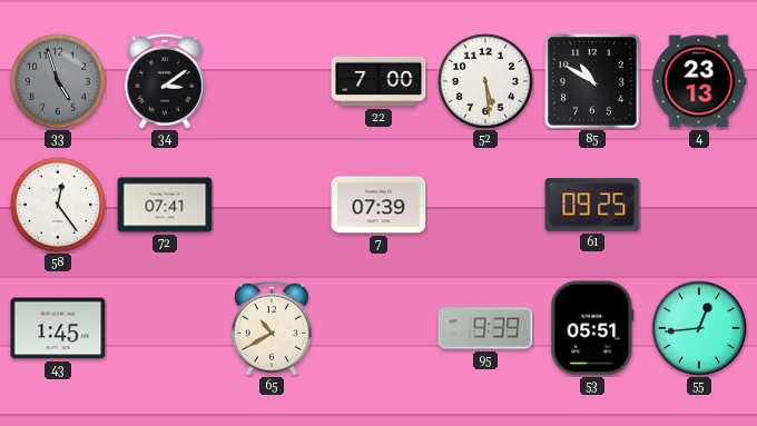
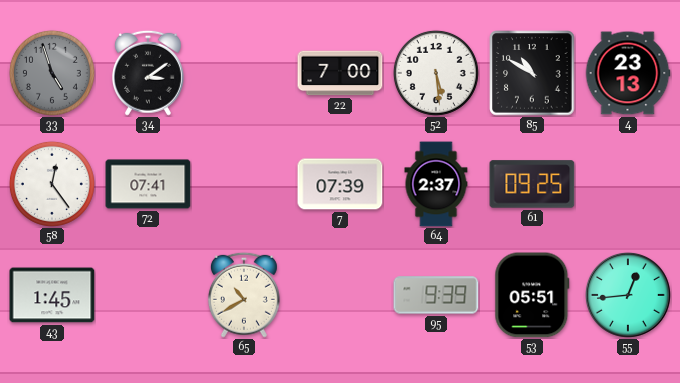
64: none -> 2:37
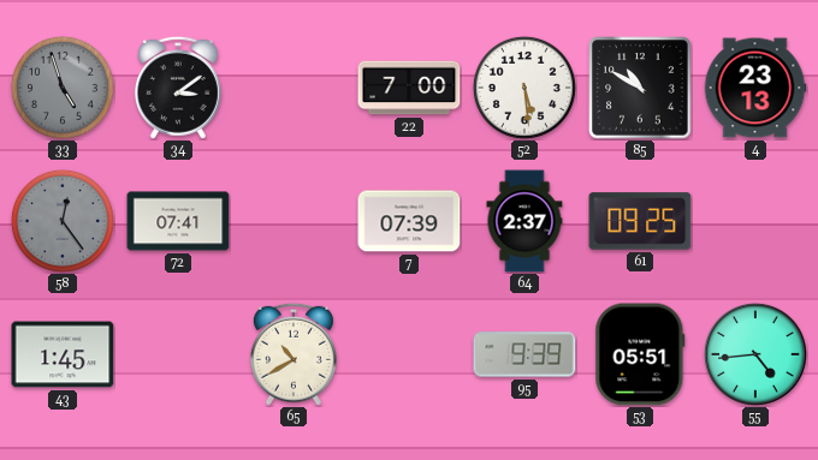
58 dial: white -> grey
55: 12:44 -> 4:44
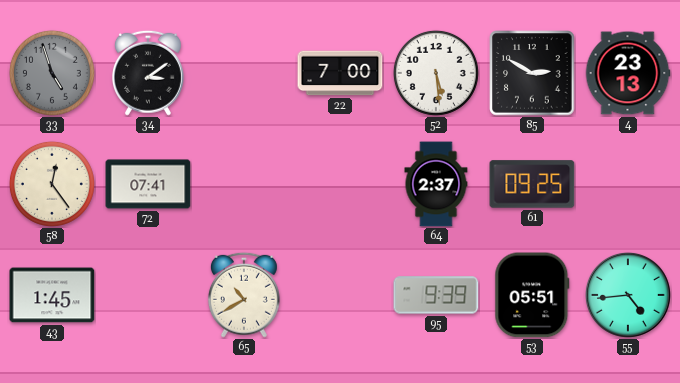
85: 10:50 -> 2:50
58 dial: grey -> cream
7: 07:39 -> none
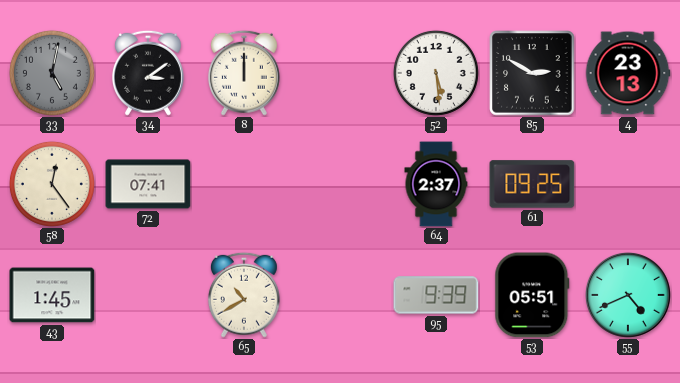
33: 4:57 -> 5:02
8: none -> 12:00
22: 7:00 -> none
55: 4:44 -> 4:41
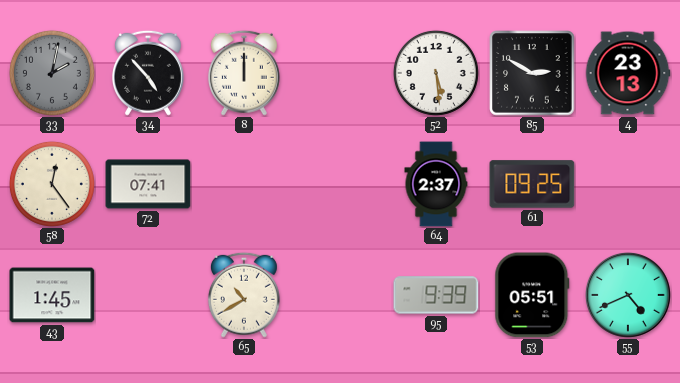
33: 5:02 -> 2:02
34: 3:09 -> 4:53
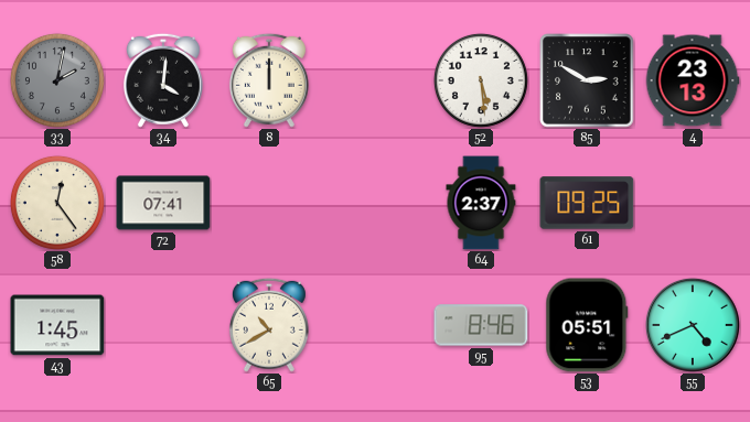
34: 4:53 -> 4:01
95: 9:39 -> 8:46
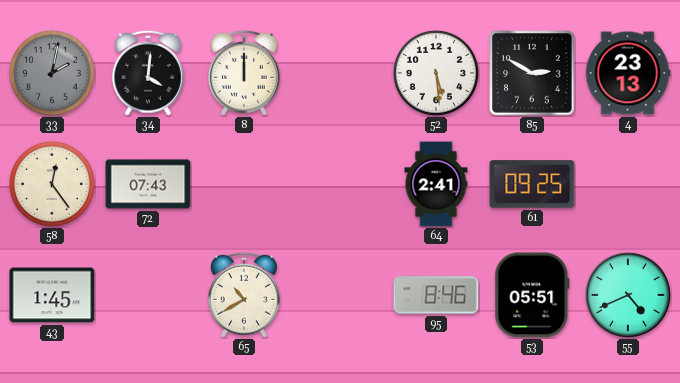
72: 07:41 -> 07:43
64: 2:37 -> 2:41
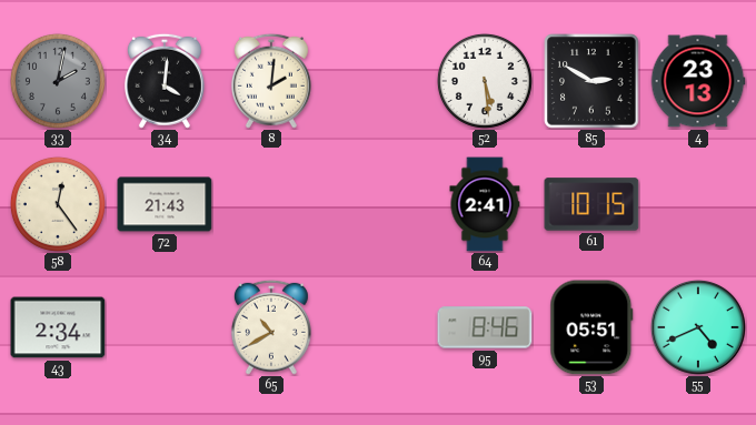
8: 12:00 -> 2:01
72: 07:43 -> 21:43
61: 09:25 -> 10:15
43: 1:45 -> 2:34
